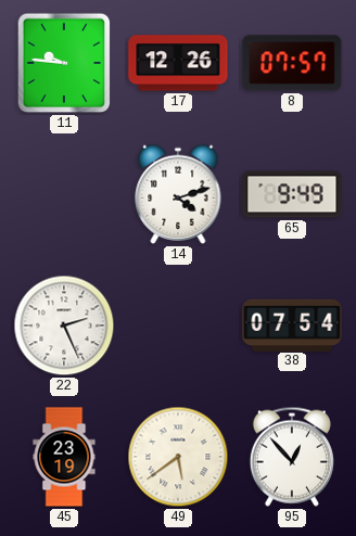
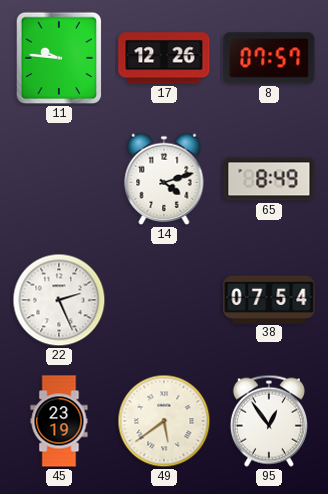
65: 9:49 -> 8:49
95: 12:53 -> 12:54
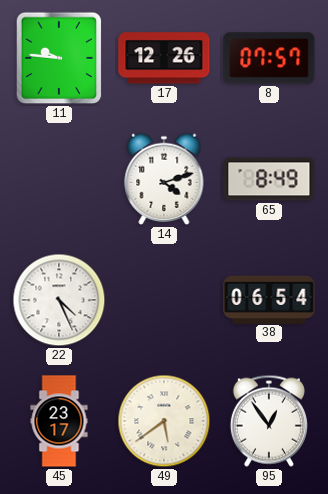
22: 2:26 -> 4:26
38: 07:54 -> 06:54
45: 23:19 -> 23:17
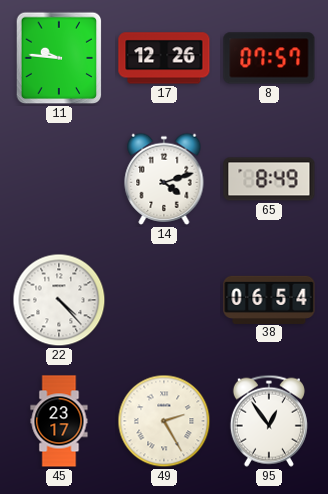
22: 4:26 -> 4:23
49: 5:39 -> 2:25
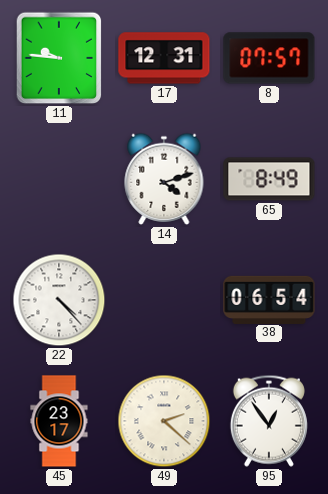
17: 12:26 -> 12:31
49: 2:25 -> 2:22
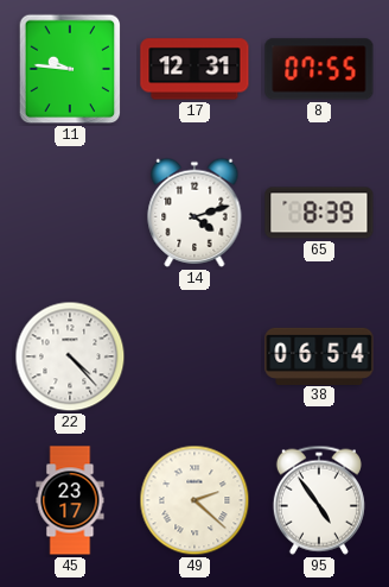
8: 07:57 -> 07:55
65: 8:49 -> 8:39
95: 12:54 -> 4:54
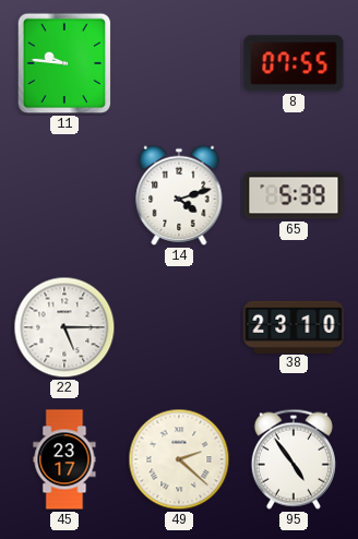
17: 12:31 -> none
65: 8:39 -> 5:39
22: 4:23 -> 5:15
38: 06:54 -> 23:10
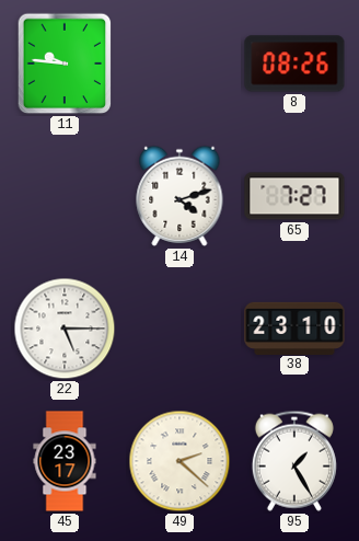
8: 07:55 -> 08:26
65: 5:39 -> 7:27
95: 4:54 -> 1:25
